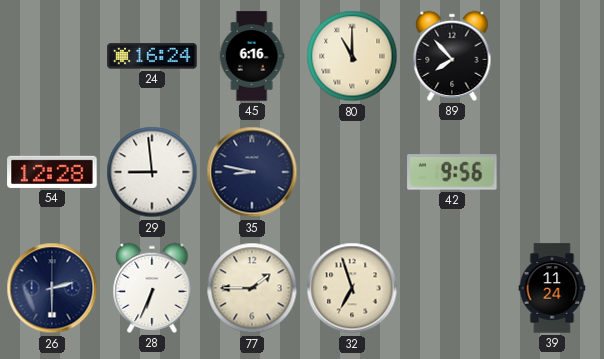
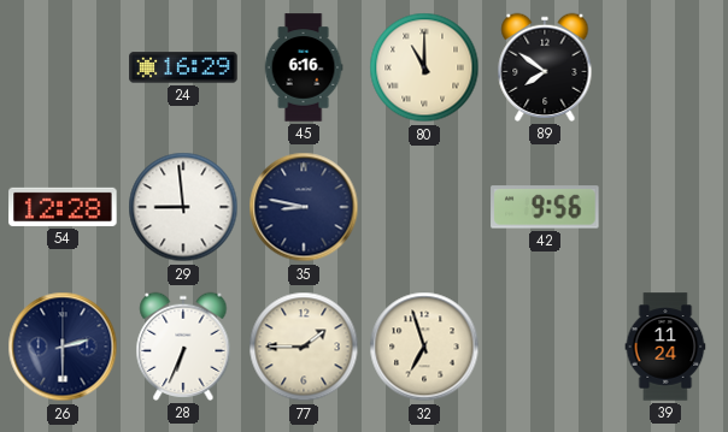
24: 16:24 -> 16:29
89: 7:53 -> 7:51
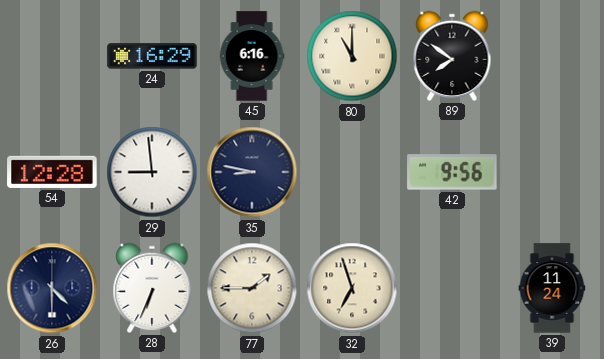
26: 2:30 -> 4:30
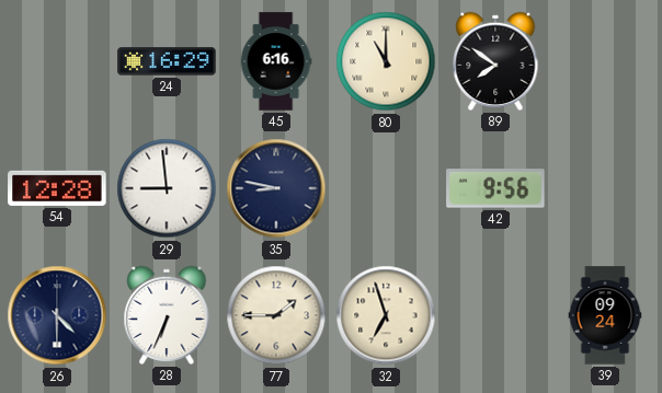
39: 11:24 -> 09:24
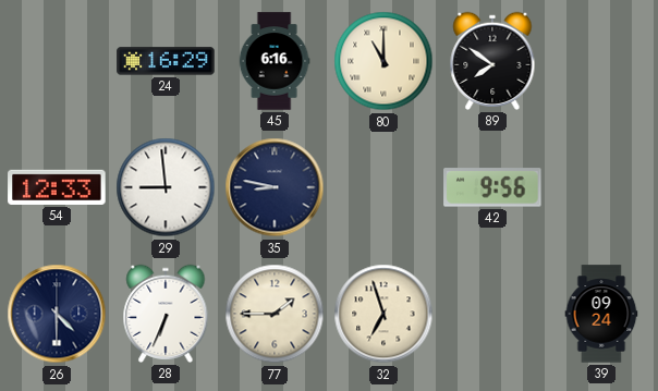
54: 12:28 -> 12:33
